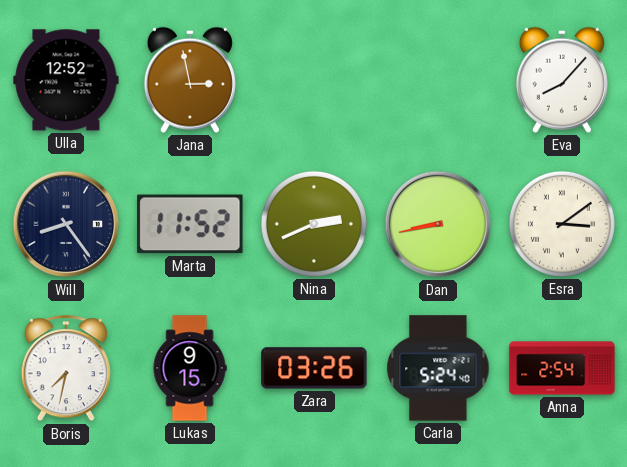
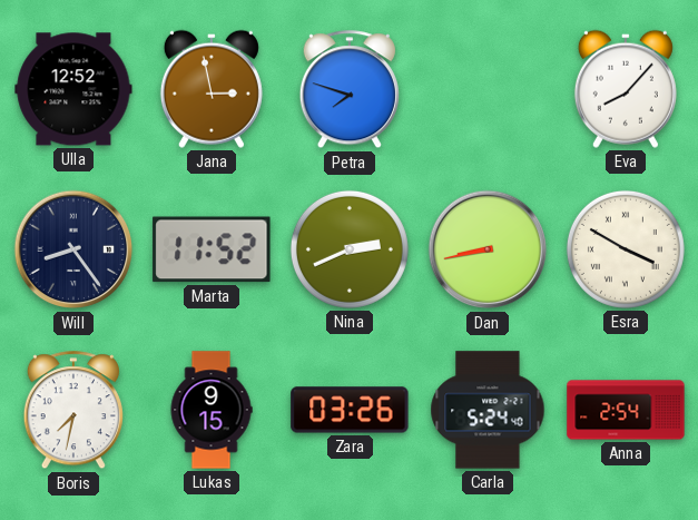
Petra: none -> 7:48
Esra: 3:09 -> 3:50
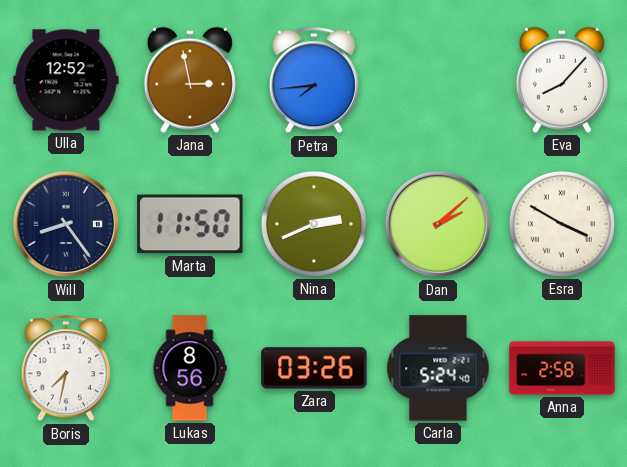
Petra: 7:48 -> 7:44
Marta: 11:52 -> 11:50
Dan: 8:43 -> 2:08
Lukas: 9:15 -> 8:56
Anna: 2:54 -> 2:58
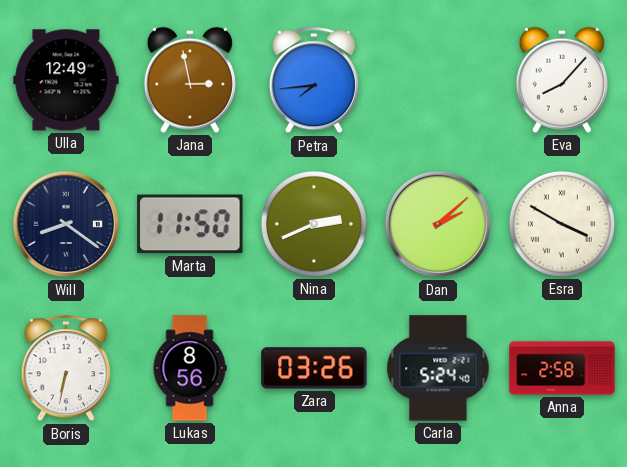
Ulla: 12:52 -> 12:49
Will: 8:24 -> 8:21
Boris: 7:32 -> 6:32
